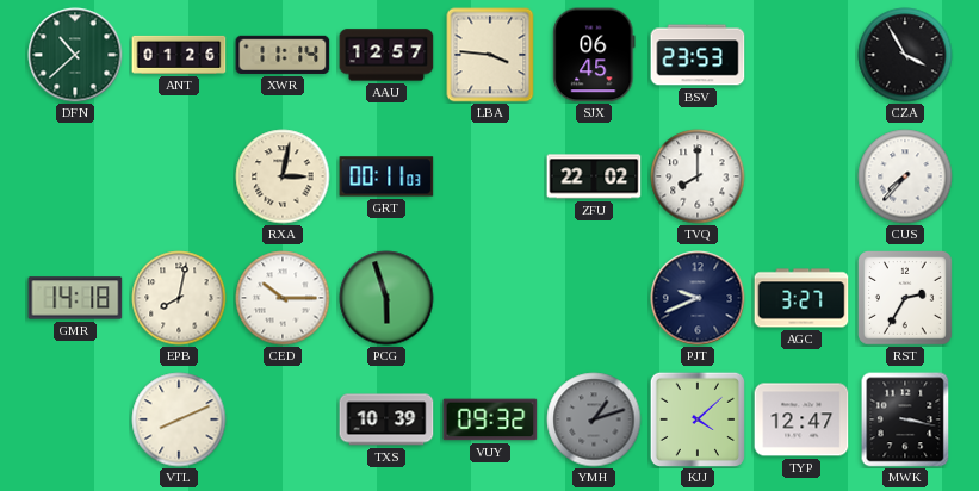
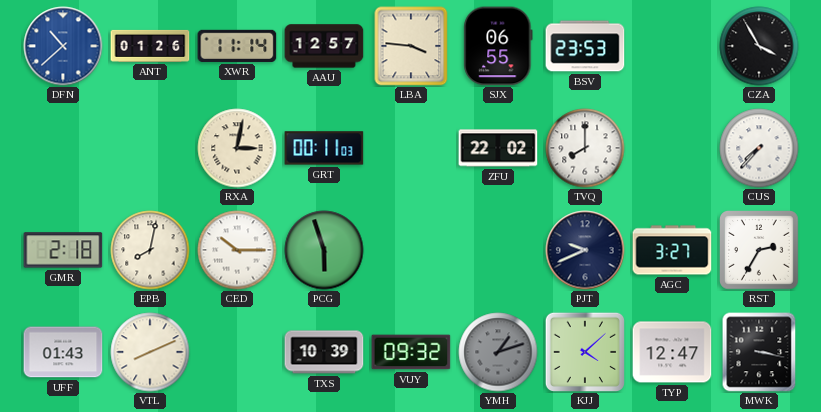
DFN dial: green -> blue
SJX: 06:45 -> 06:55
GMR: 14:18 -> 2:18
UFF: none -> 01:43
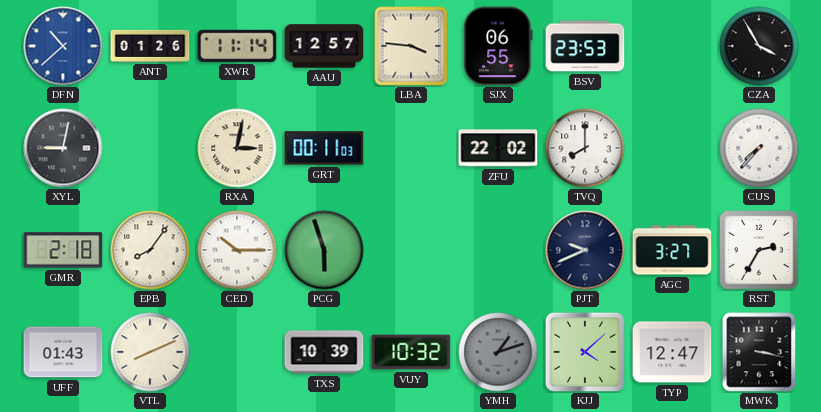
XYL: none -> 9:02
EPB: 8:02 -> 8:06
VUY: 09:32 -> 10:32
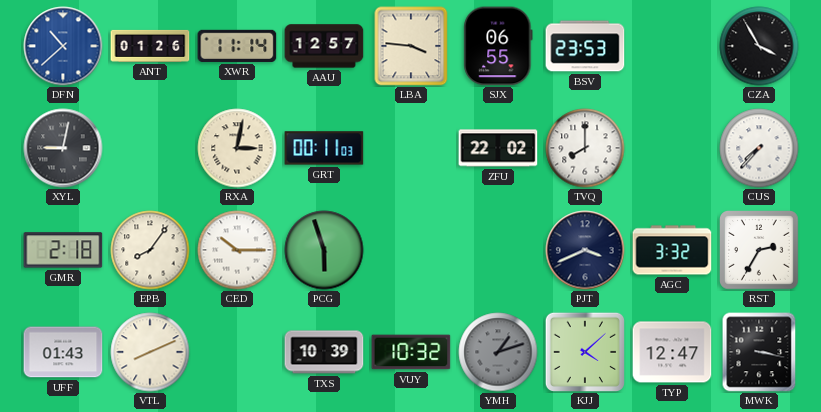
PJT: 9:41 -> 3:41
AGC: 3:27 -> 3:32
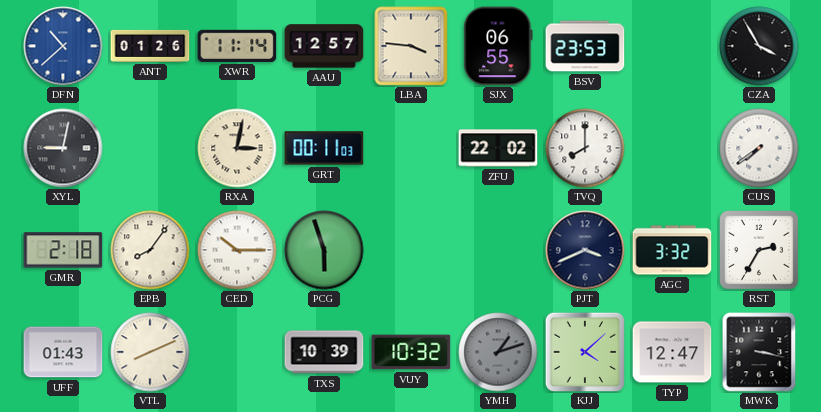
CUS: 7:37 -> 7:39
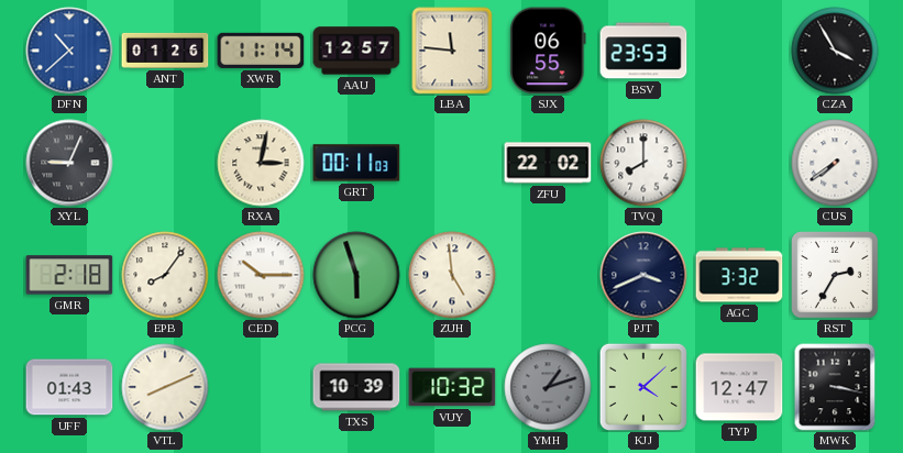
LBA: 3:46 -> 11:46
XYL: 9:02 -> 9:04
ZUH: none -> 4:59
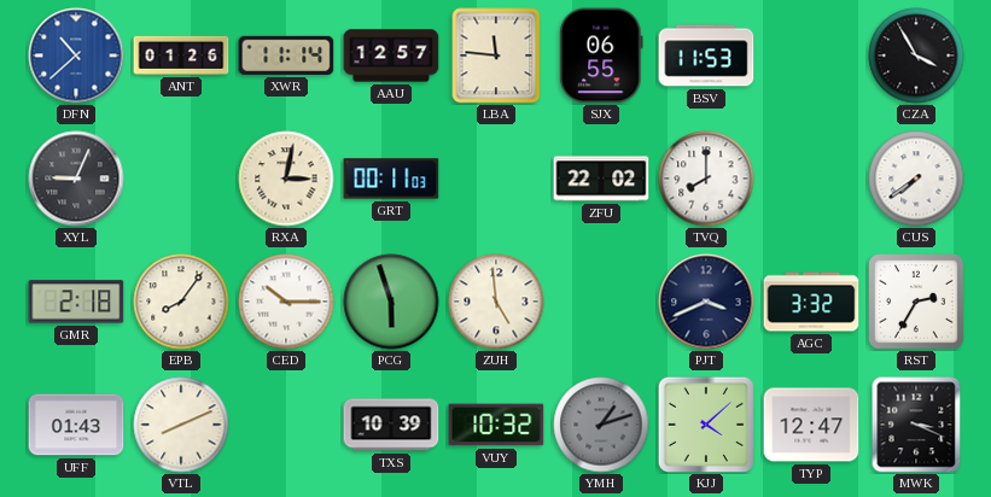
BSV: 23:53 -> 11:53
MWK: 3:17 -> 3:19
